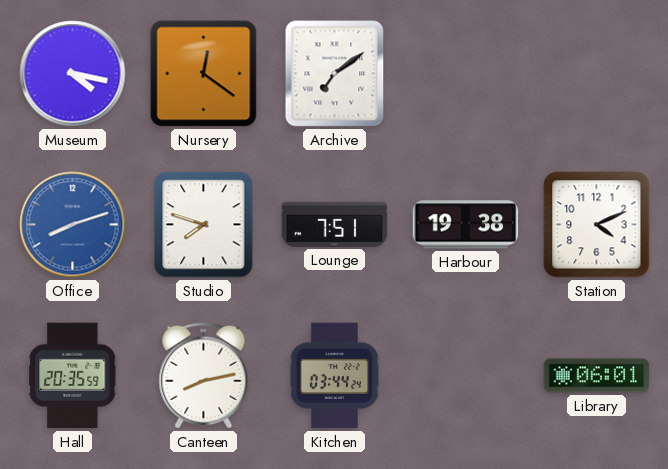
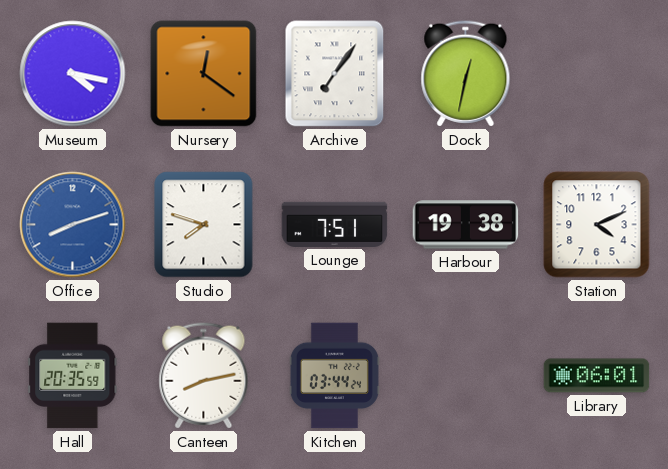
Archive: 7:09 -> 7:06
Dock: none -> 12:32
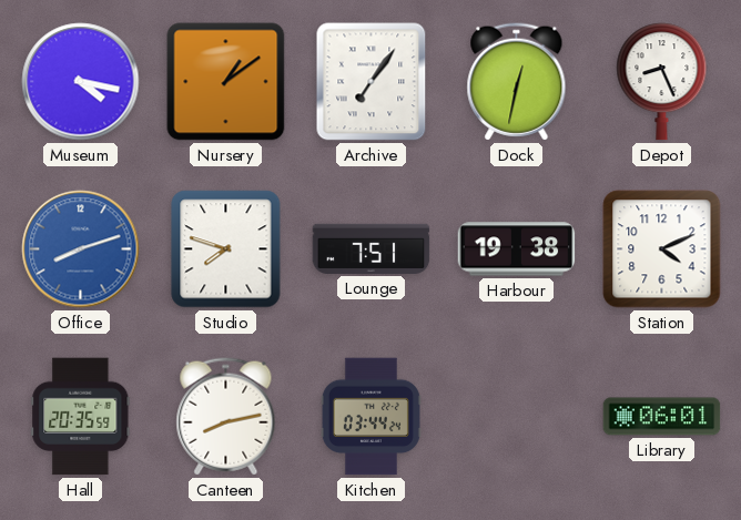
Nursery: 12:21 -> 1:09
Depot: none -> 8:26
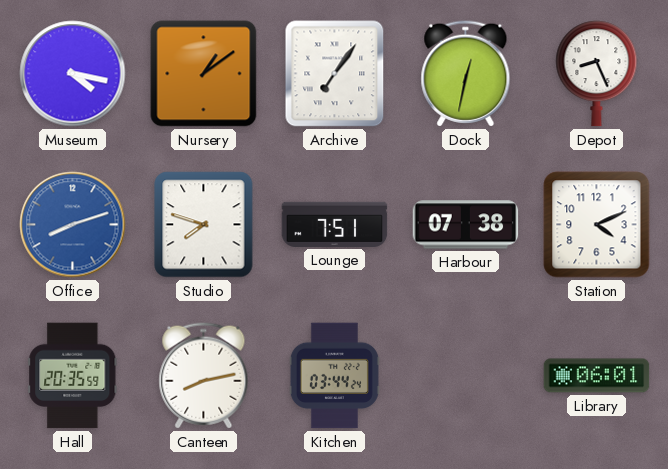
Harbour: 19:38 -> 07:38
